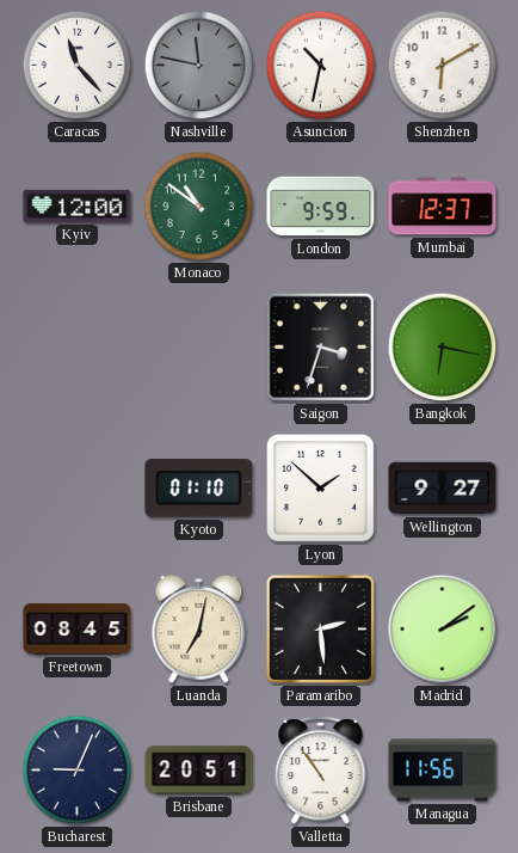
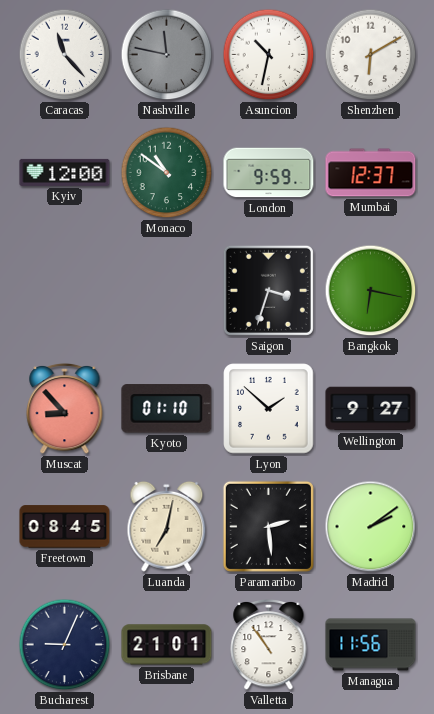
Muscat: none -> 8:53
Brisbane: 20:51 -> 21:01
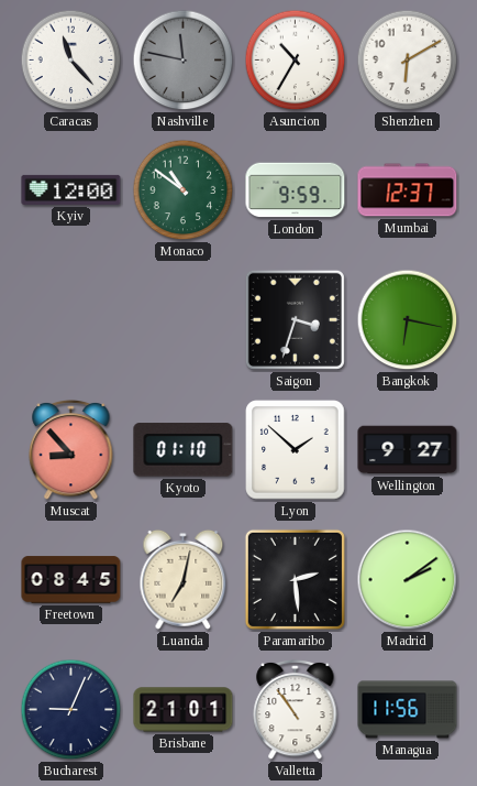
Asuncion: 10:32 -> 10:35
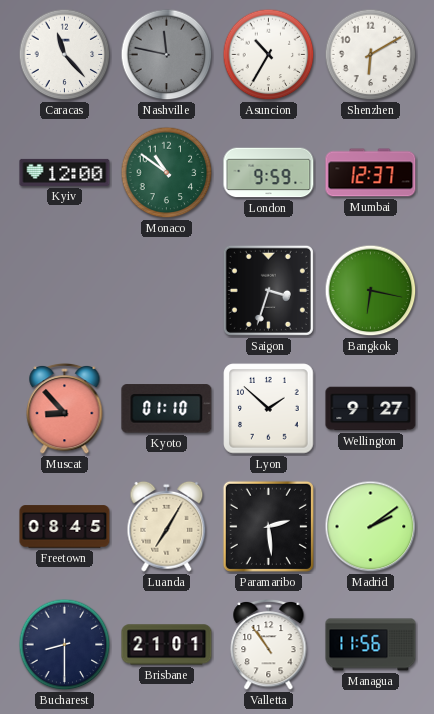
Luanda: 7:02 -> 7:05
Bucharest: 9:04 -> 8:30
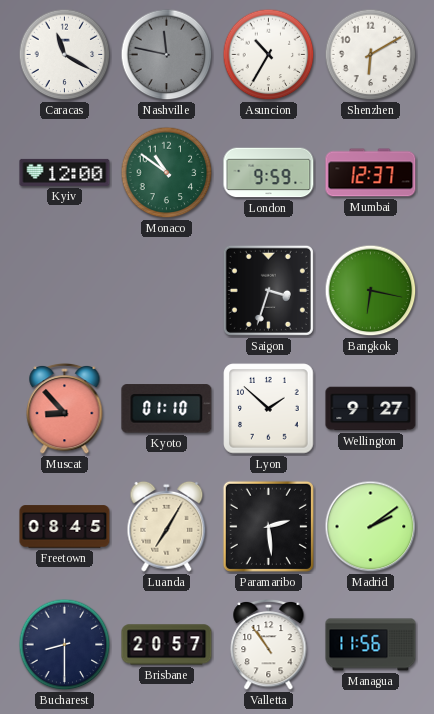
Caracas: 11:23 -> 11:20
Brisbane: 21:01 -> 20:57
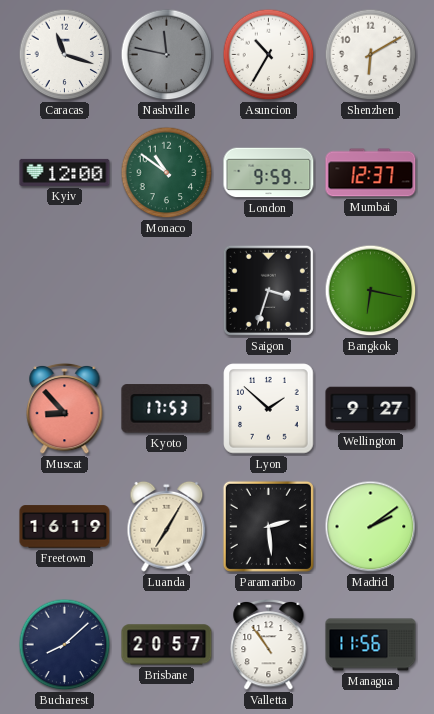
Caracas: 11:20 -> 11:18
Kyoto: 01:10 -> 17:53
Freetown: 08:45 -> 16:19
Bucharest: 8:30 -> 8:08
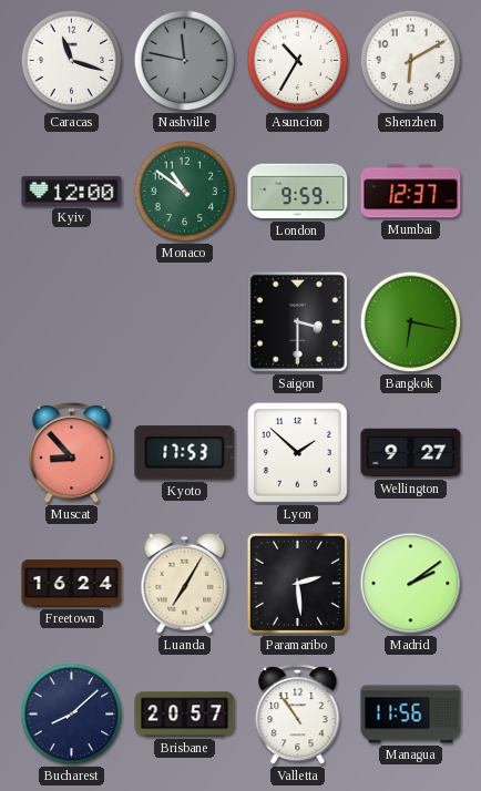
Saigon: 3:33 -> 3:30
Freetown: 16:19 -> 16:24
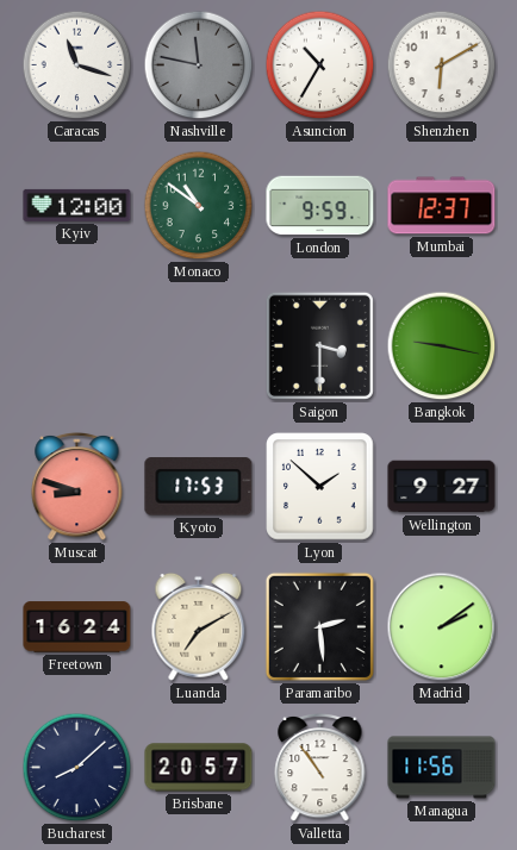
Bangkok: 6:17 -> 9:17
Muscat: 8:53 -> 8:48
Luanda: 7:05 -> 7:10
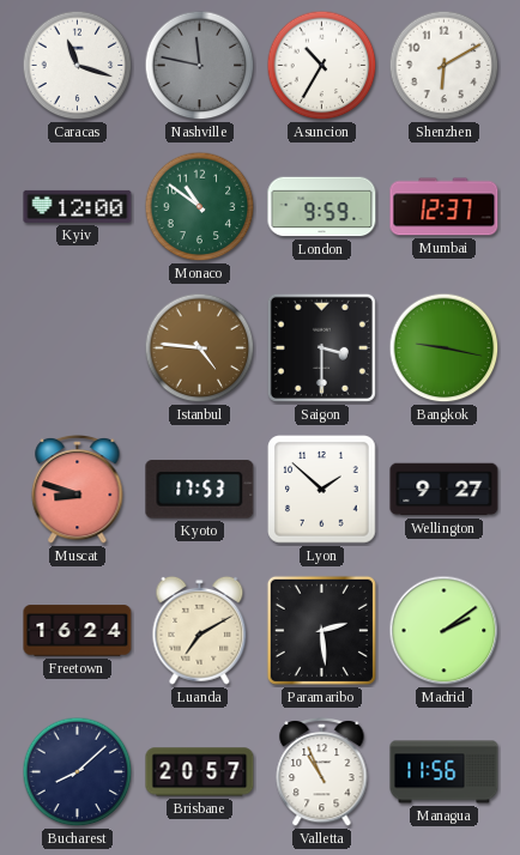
Istanbul: none -> 4:46
Valletta: 10:54 -> 10:56
